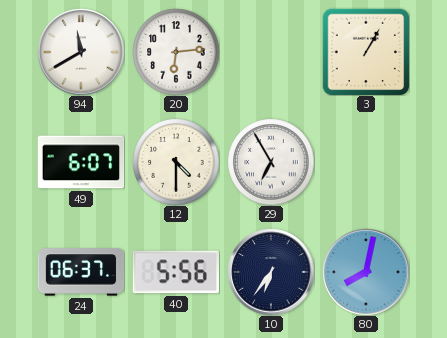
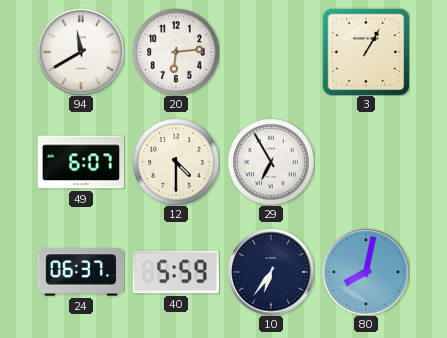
40: 5:56 -> 5:59
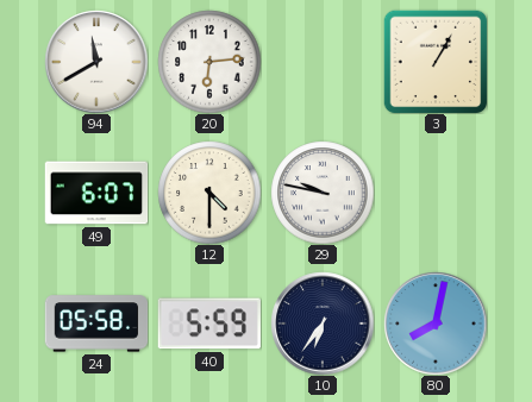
29: 6:55 -> 9:47
24: 06:37 -> 05:58
